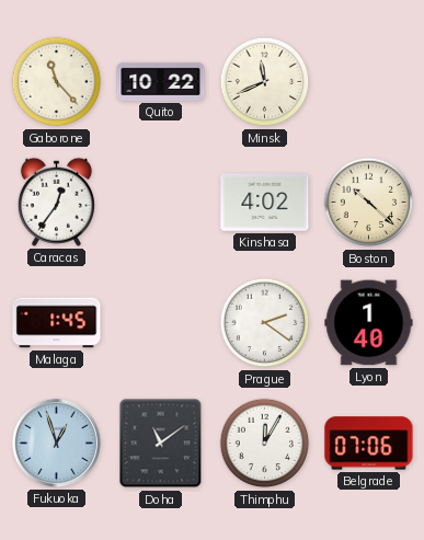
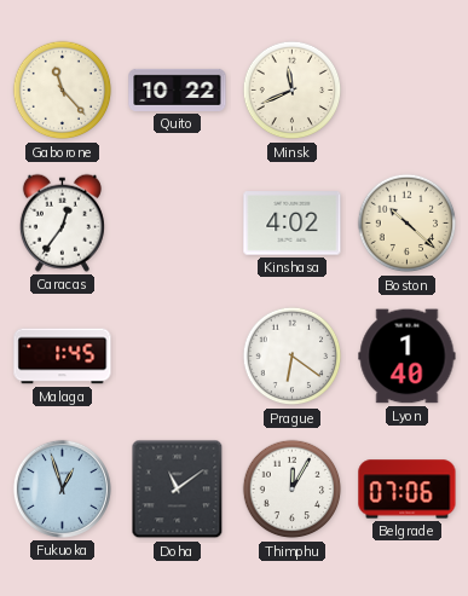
Prague: 2:21 -> 6:21
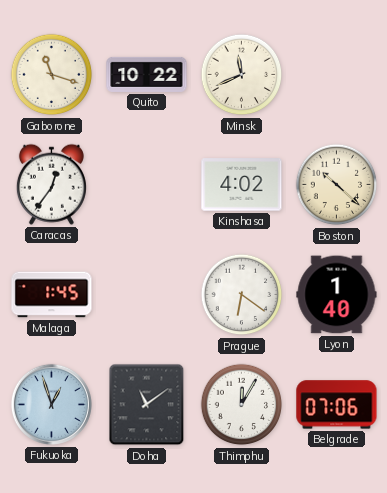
Gaborone: 11:23 -> 11:18
